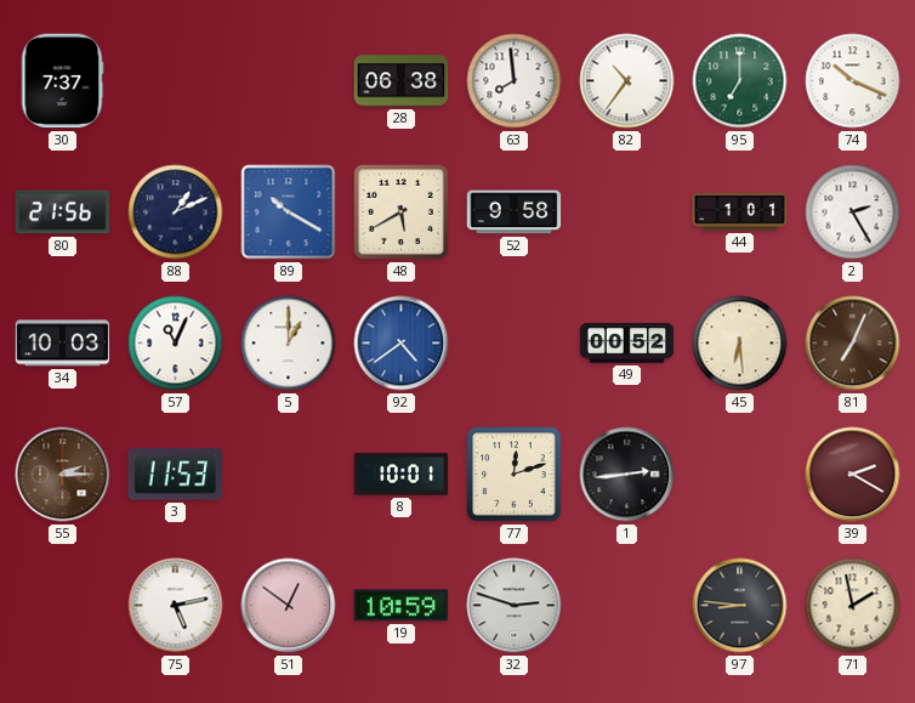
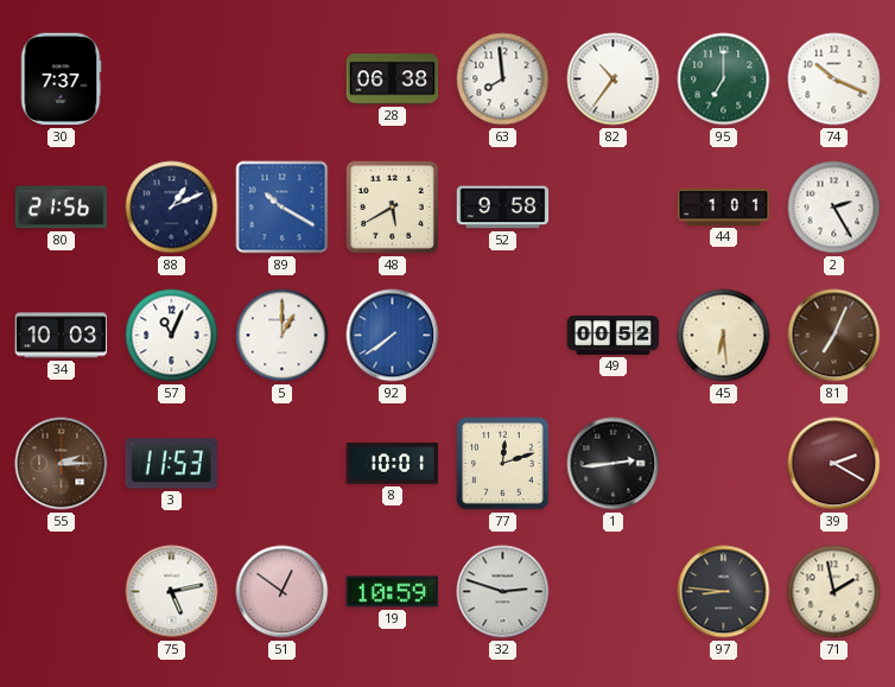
92: 4:39 -> 7:39
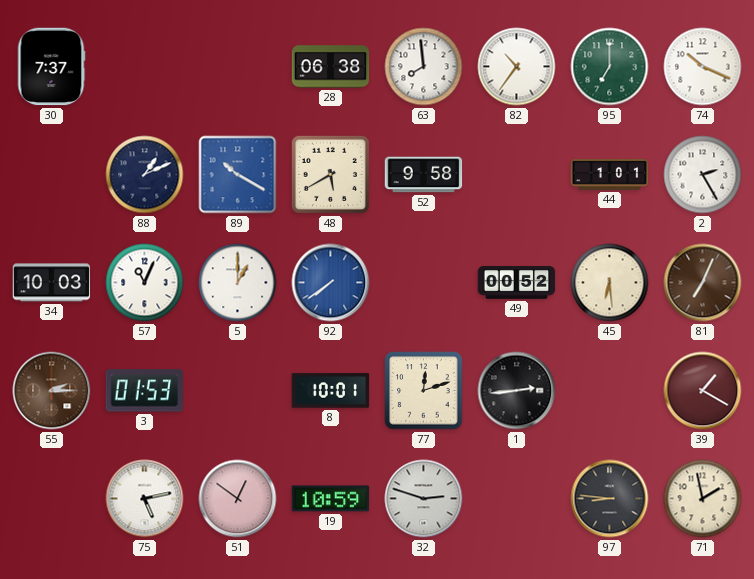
80: 21:56 -> none
3: 11:53 -> 01:53
39: 2:20 -> 1:20
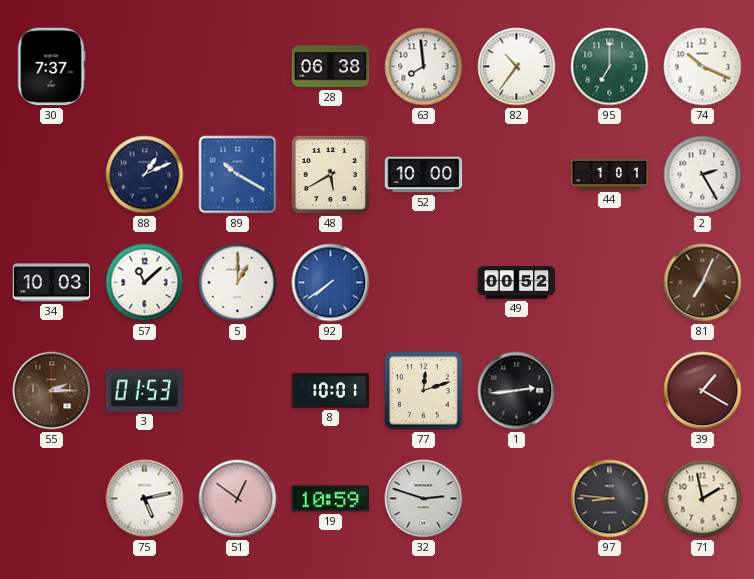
52: 9:58 -> 10:00
57: 11:04 -> 11:08
45: 6:29 -> none
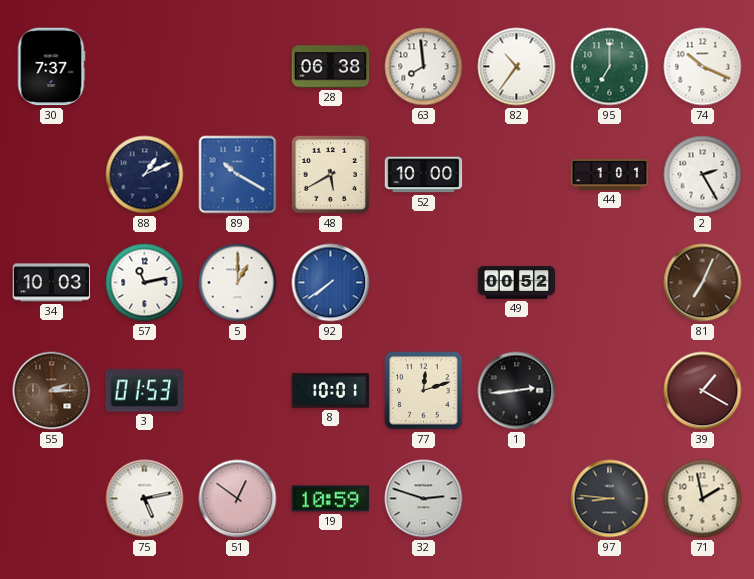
57: 11:08 -> 11:13
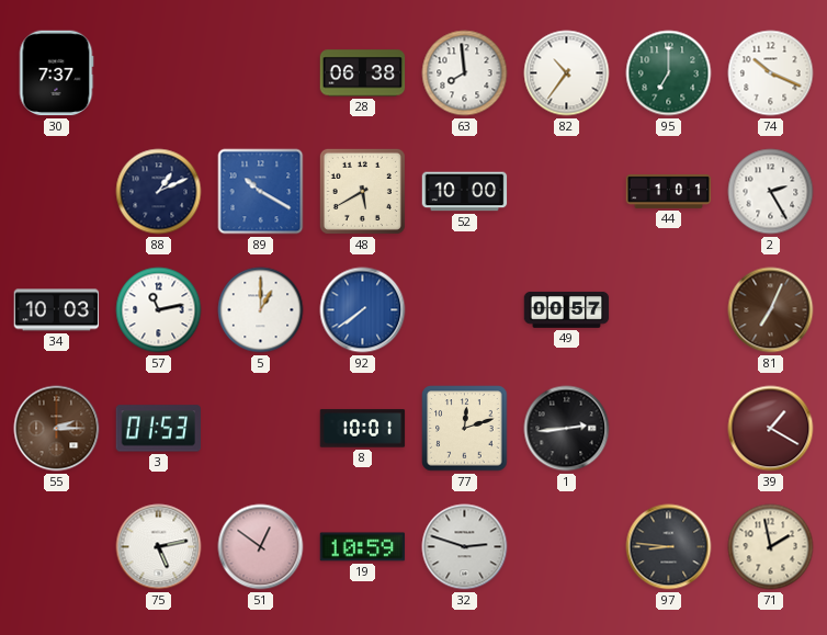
49: 00:52 -> 00:57
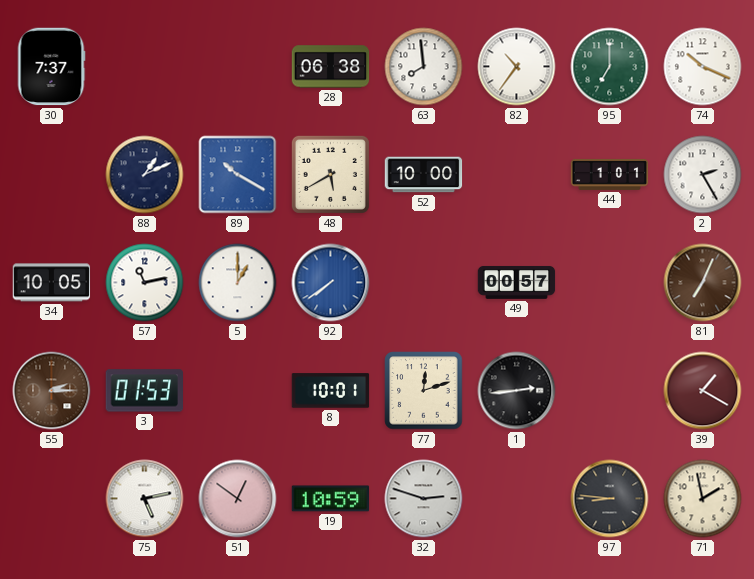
34: 10:03 -> 10:05
